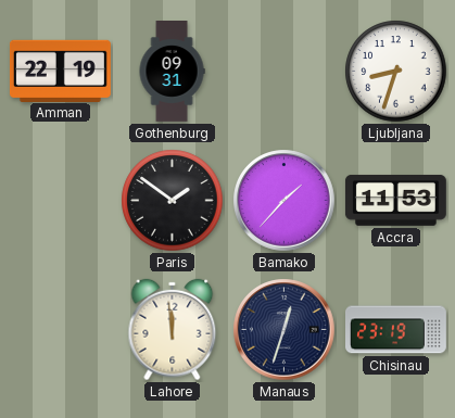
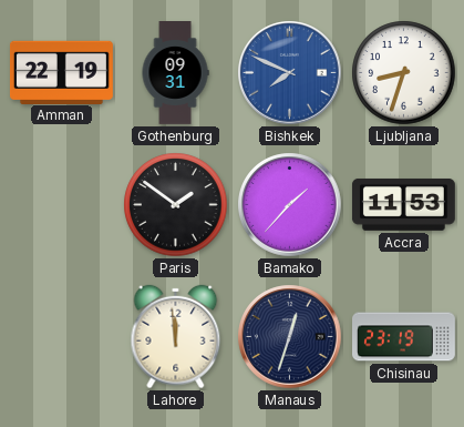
Bishkek: none -> 7:49
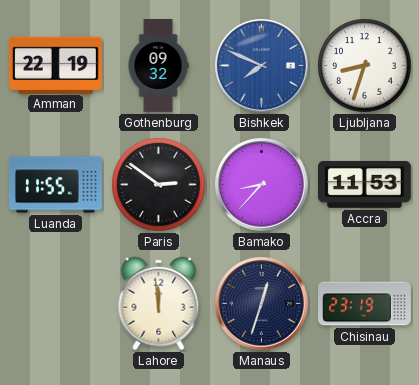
Gothenburg: 09:31 -> 09:32
Luanda: none -> 11:55
Paris: 1:51 -> 2:51
Bamako: 1:37 -> 8:37
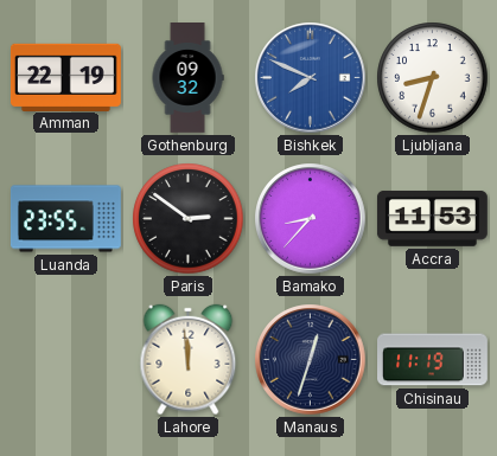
Luanda: 11:55 -> 23:55
Chisinau: 23:19 -> 11:19
